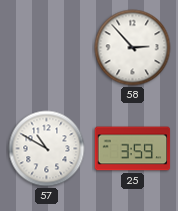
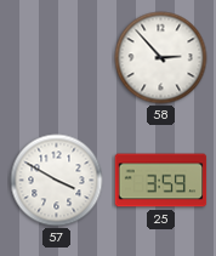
57: 10:50 -> 3:50
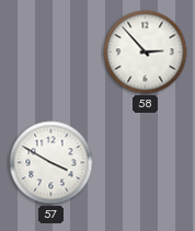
25: 3:59 -> none
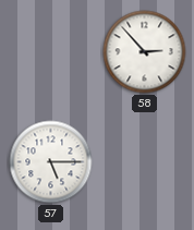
57: 3:50 -> 5:15
